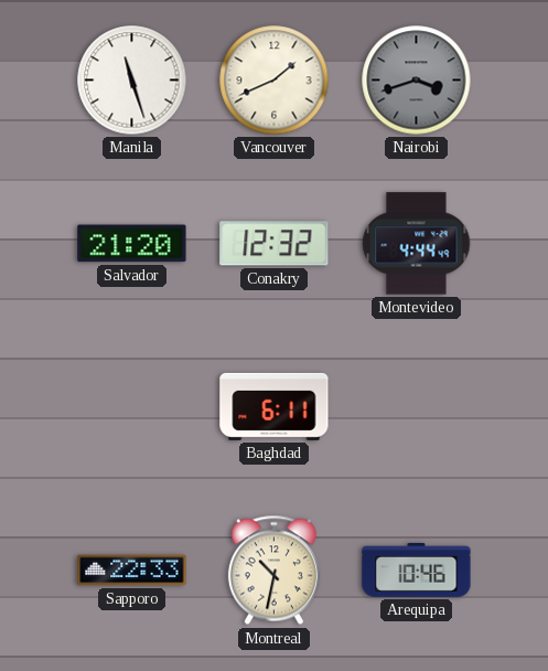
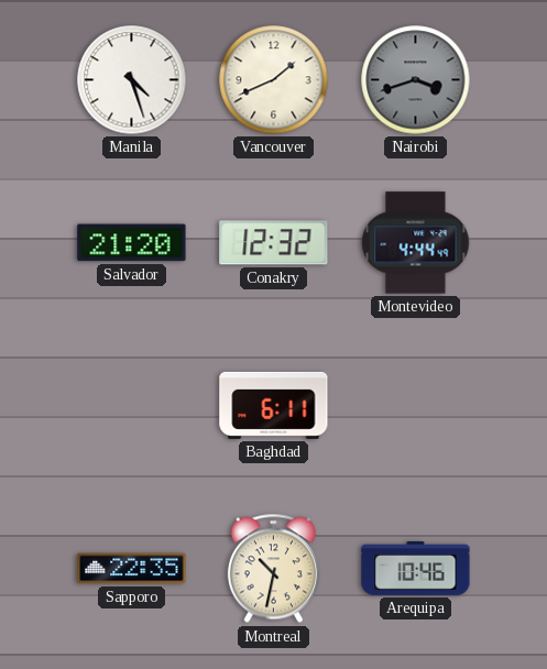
Manila: 11:27 -> 4:27
Sapporo: 22:33 -> 22:35
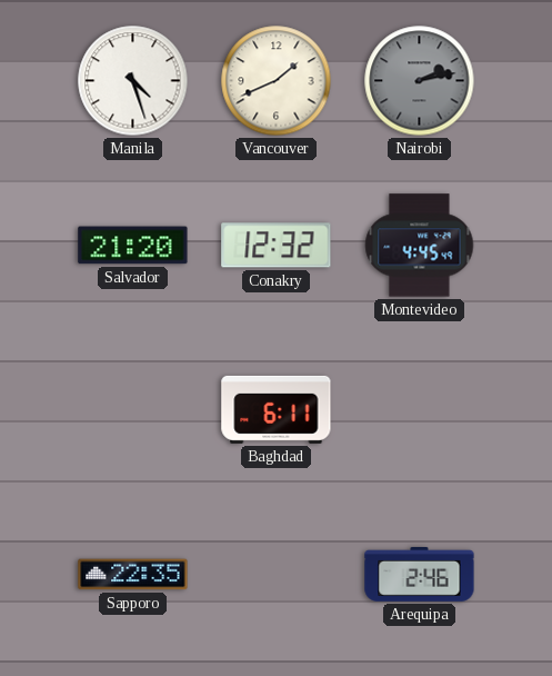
Nairobi: 3:42 -> 2:13
Montevideo: 4:44 -> 4:45
Montreal: 10:32 -> none
Arequipa: 10:46 -> 2:46
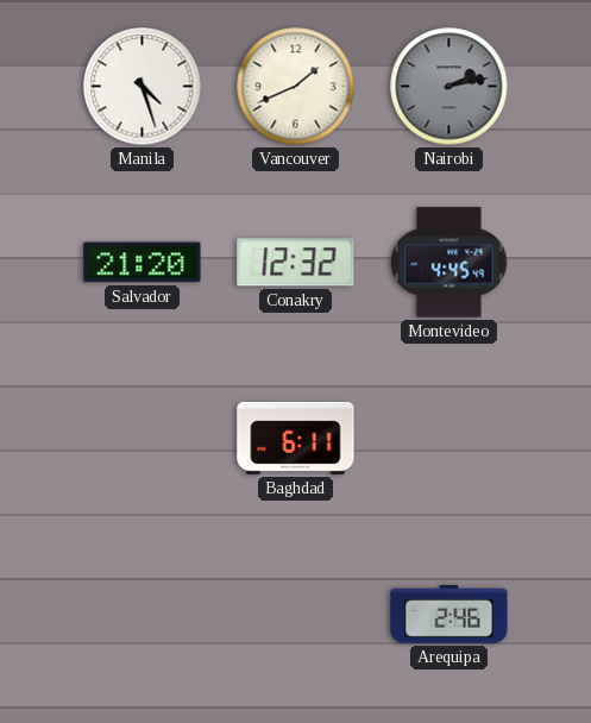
Sapporo: 22:35 -> none
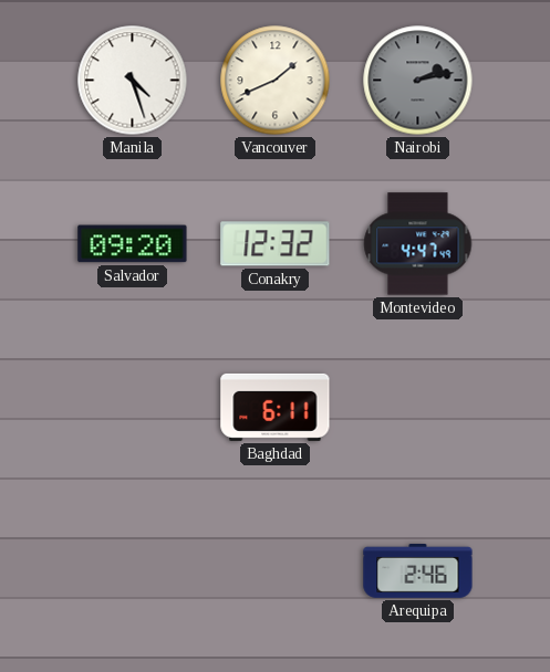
Salvador: 21:20 -> 09:20
Montevideo: 4:45 -> 4:47
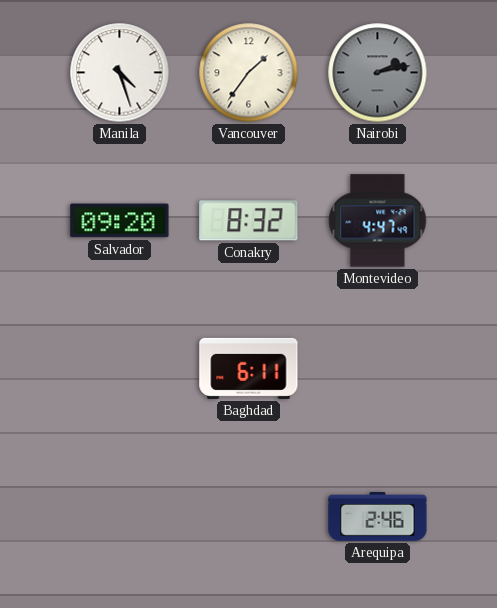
Vancouver: 1:41 -> 1:36
Conakry: 12:32 -> 8:32
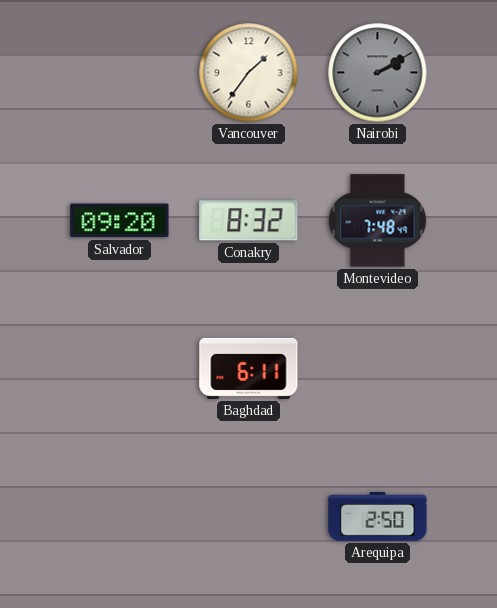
Manila: 4:27 -> none
Nairobi: 2:13 -> 2:10
Montevideo: 4:47 -> 7:48
Arequipa: 2:46 -> 2:50
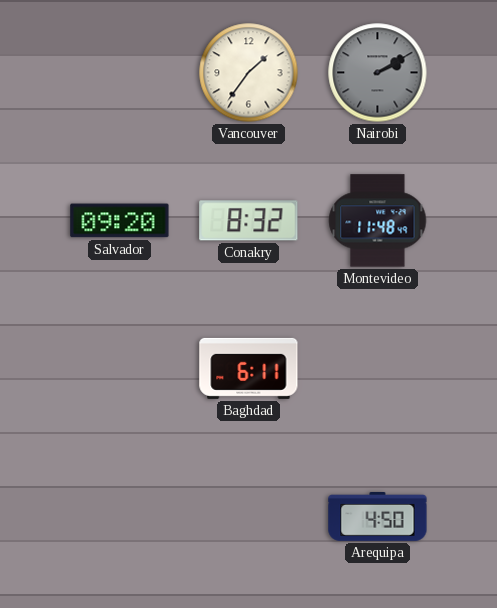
Montevideo: 7:48 -> 11:48
Arequipa: 2:50 -> 4:50
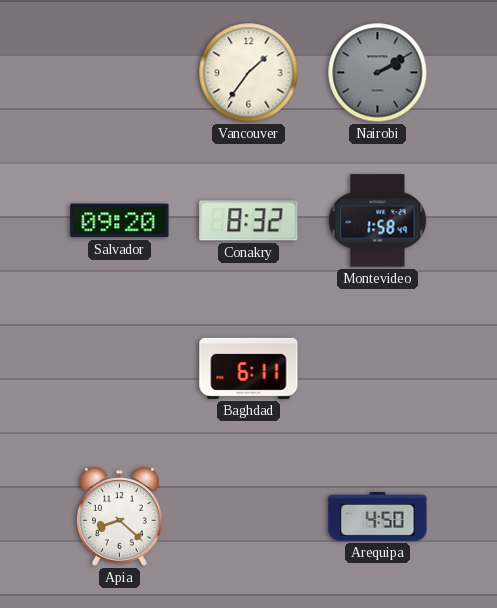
Montevideo: 11:48 -> 1:58
Apia: none -> 8:22
